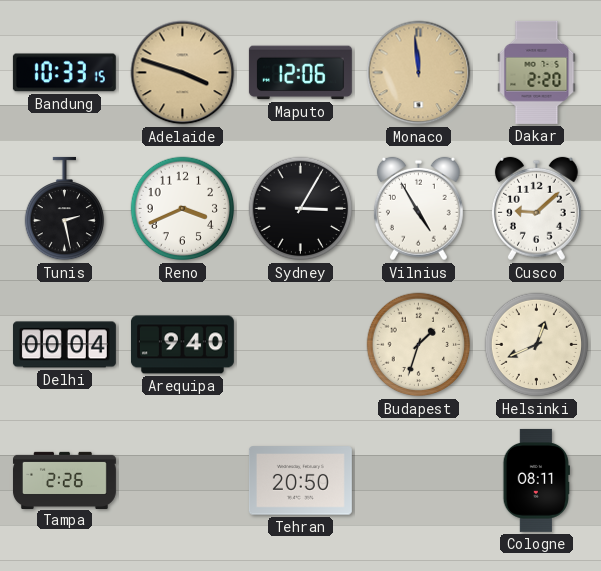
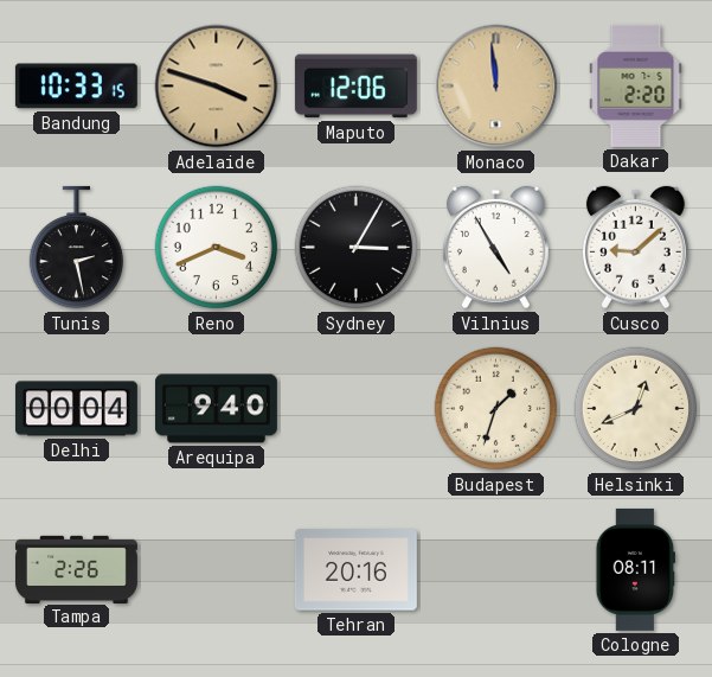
Tehran: 20:50 -> 20:16
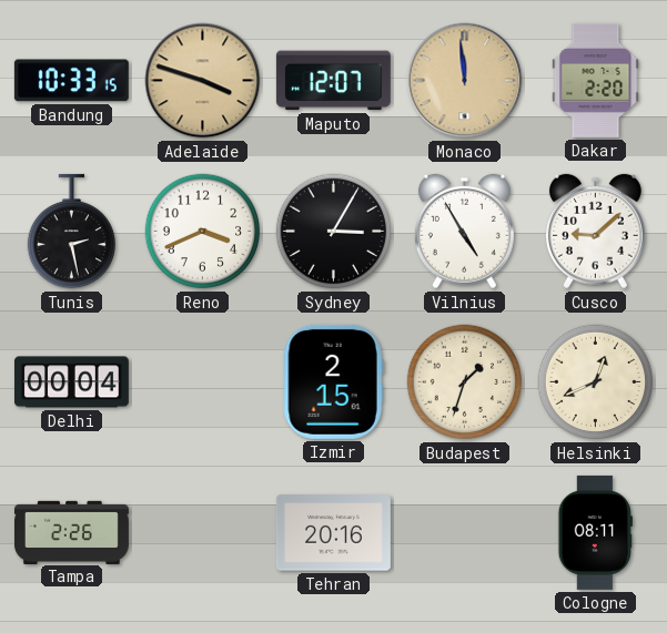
Maputo: 12:06 -> 12:07
Arequipa: 9:40 -> none
Izmir: none -> 2:15
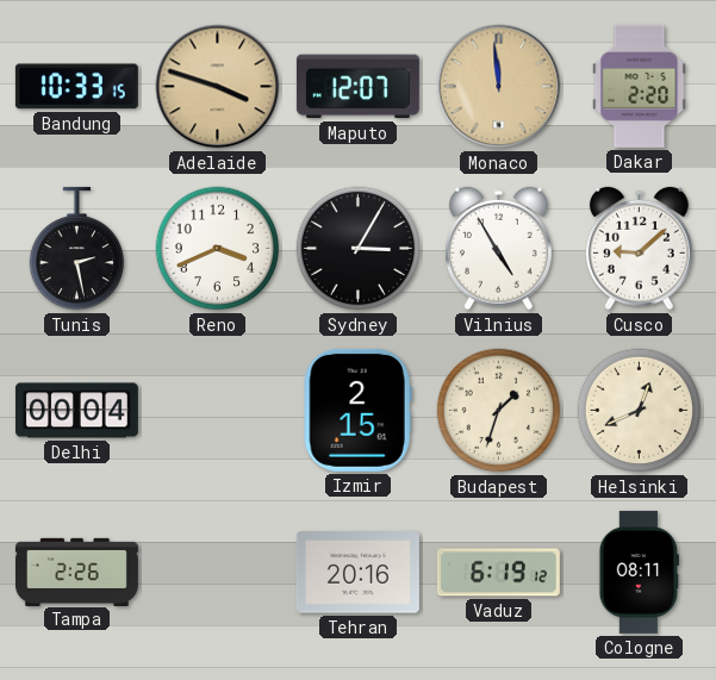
Vaduz: none -> 6:19
